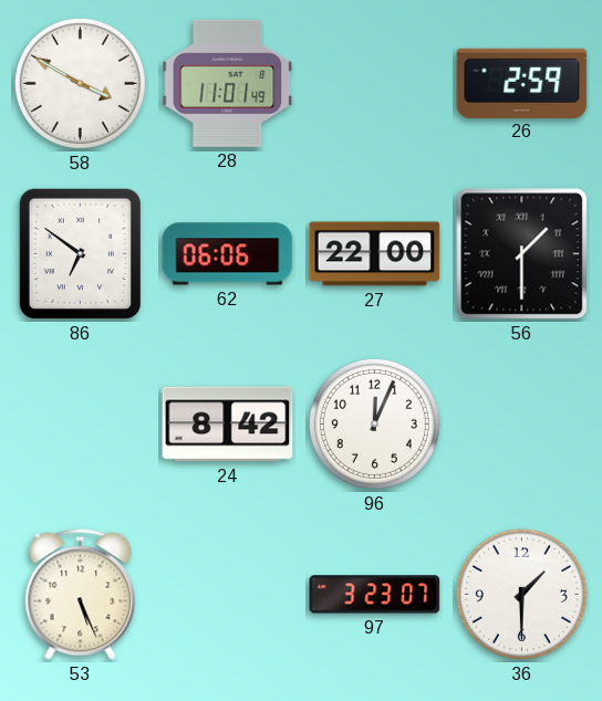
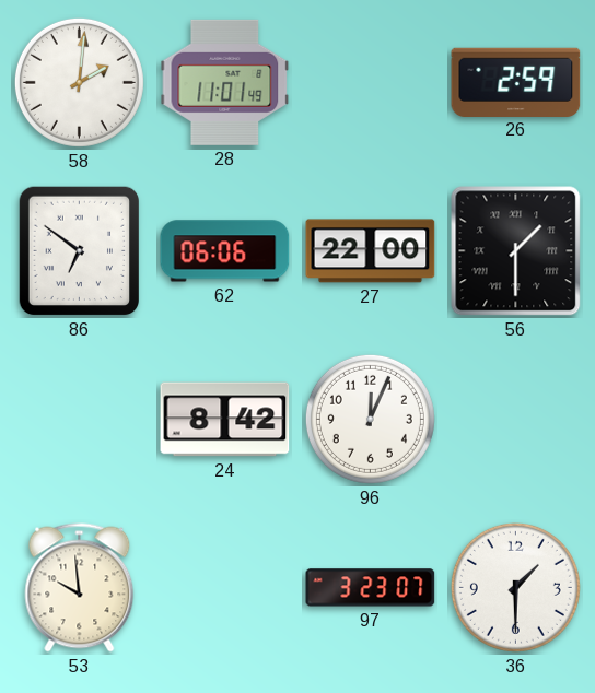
58: 3:50 -> 2:01
53: 5:26 -> 9:59
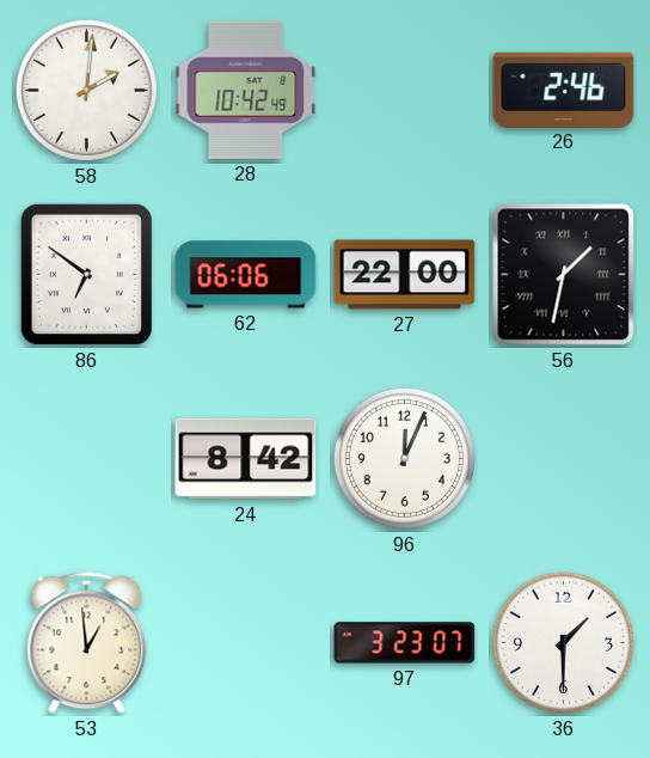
28: 11:01 -> 10:42
26: 2:59 -> 2:46
56: 1:30 -> 1:32
53: 9:59 -> 12:59
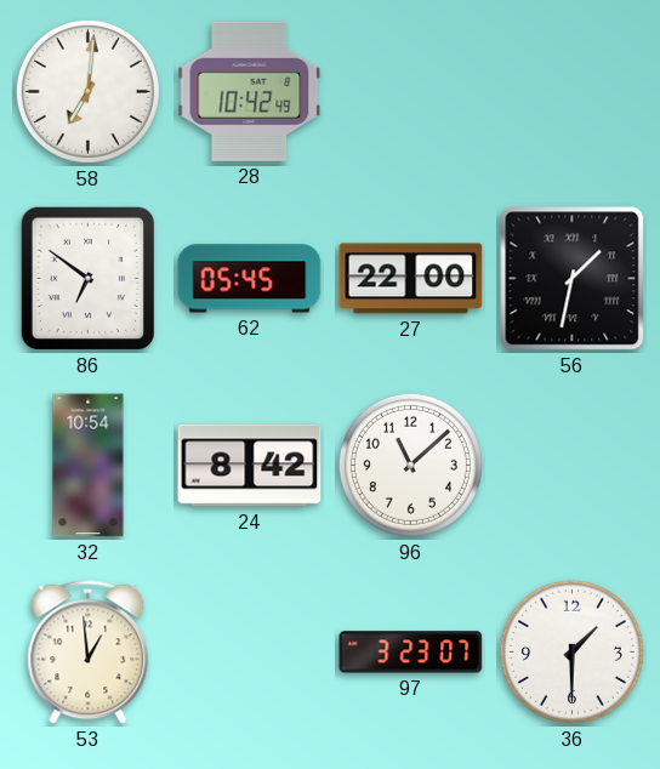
58: 2:01 -> 7:01
26: 2:46 -> none
62: 06:06 -> 05:45
32: none -> 10:54
96: 12:04 -> 11:08
